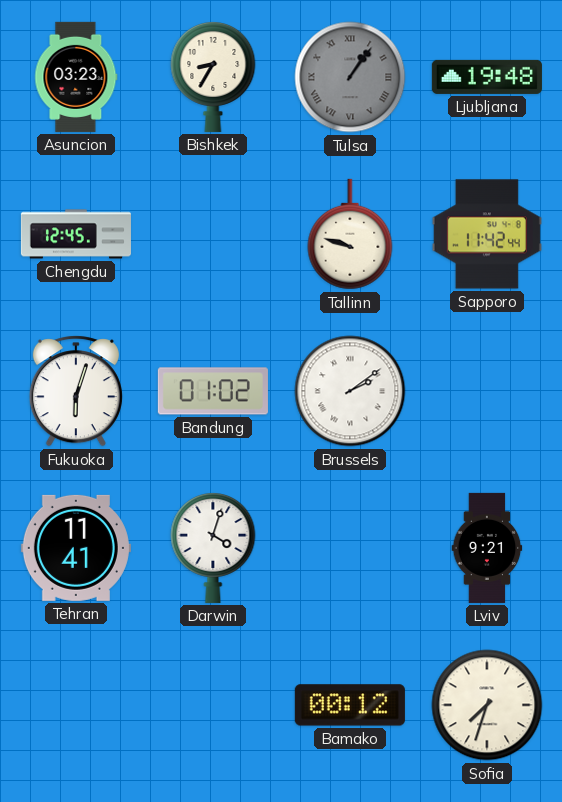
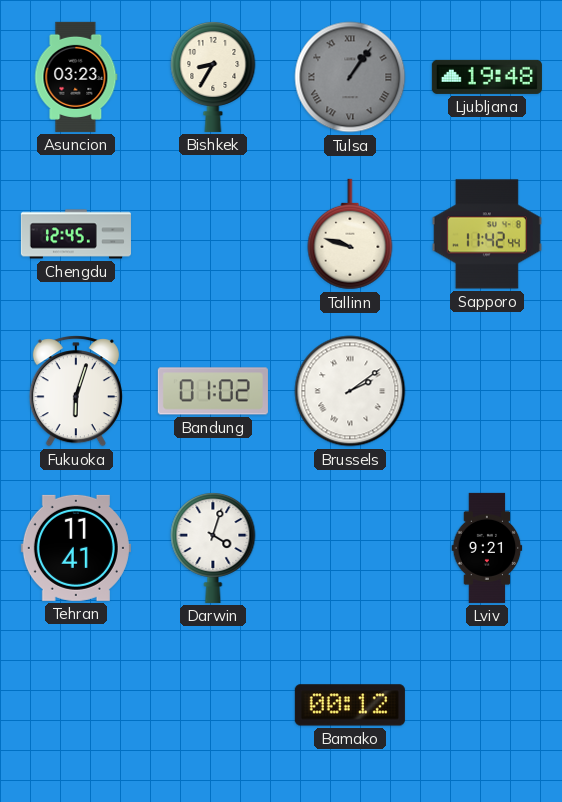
Sofia: 7:33 -> none
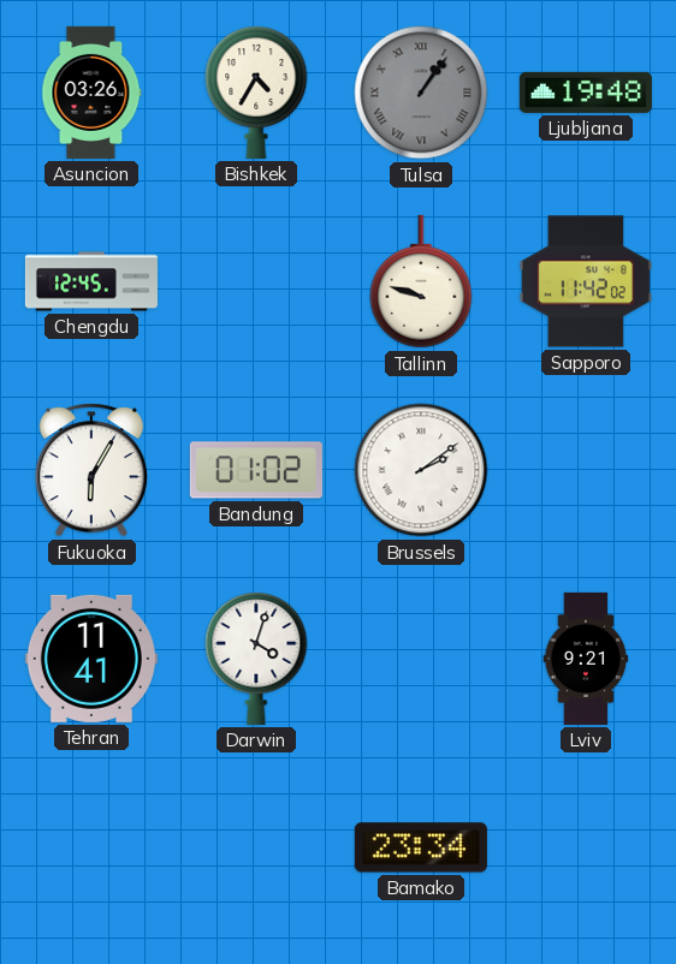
Asuncion: 03:23 -> 03:26
Bishkek: 8:35 -> 4:35
Sapporo: 11:42:44 -> 11:42:02
Fukuoka: 6:03 -> 6:05
Bamako: 00:12 -> 23:34
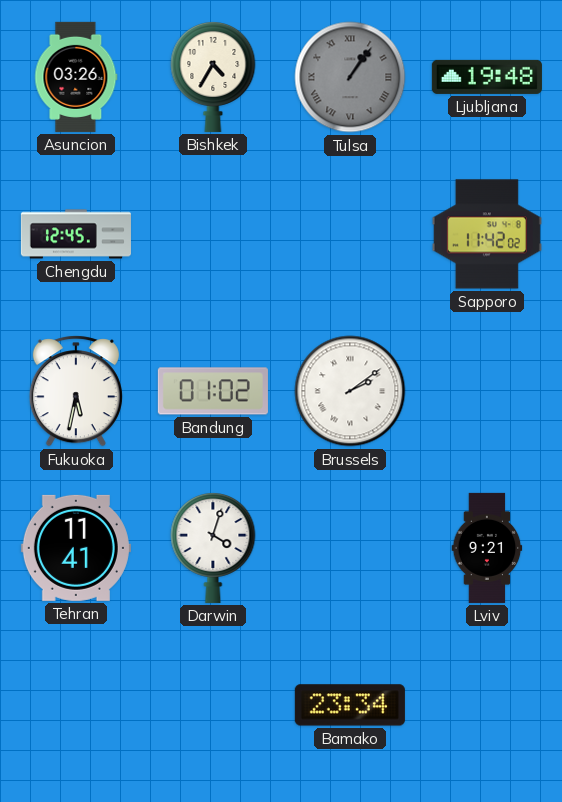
Tallinn: 9:48 -> none
Fukuoka: 6:05 -> 5:32
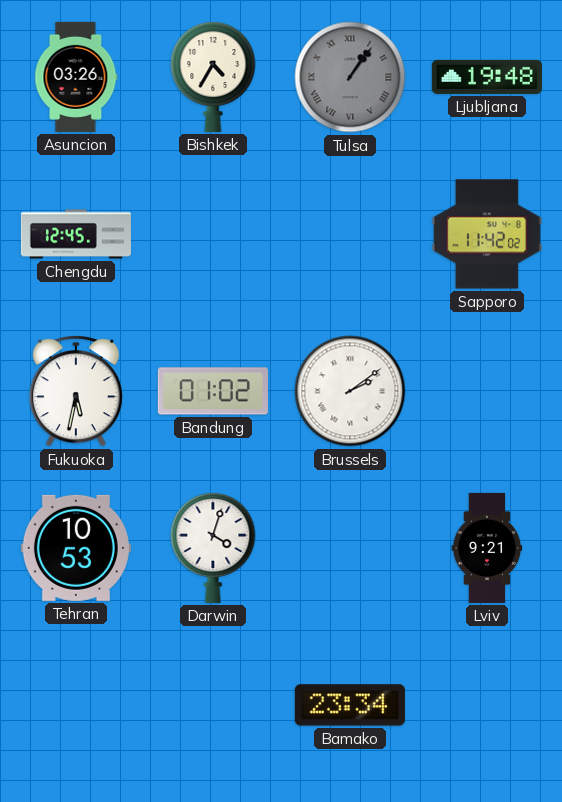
Tehran: 11:41 -> 10:53
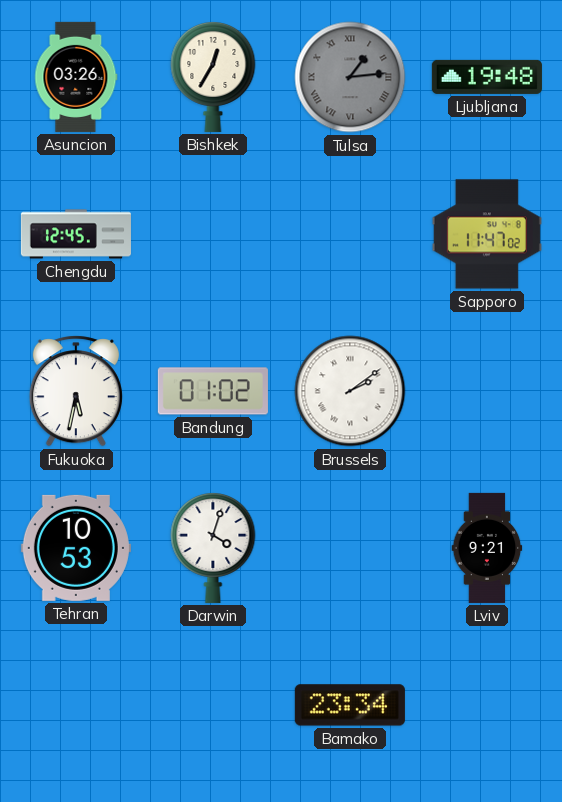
Bishkek: 4:35 -> 12:35
Tulsa: 1:06 -> 1:14
Sapporo: 11:42 -> 11:47
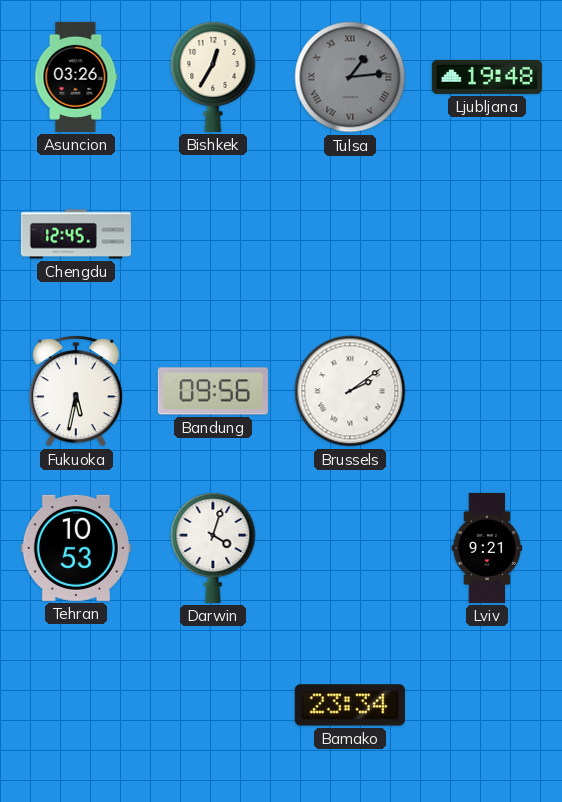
Sapporo: 11:47 -> none
Bandung: 01:02 -> 09:56
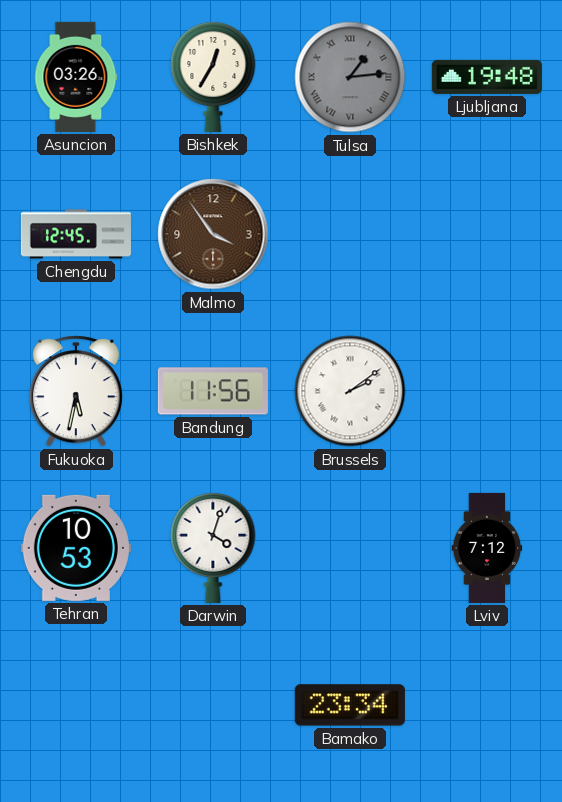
Malmo: none -> 3:54
Bandung: 09:56 -> 11:56
Lviv: 9:21 -> 7:12
